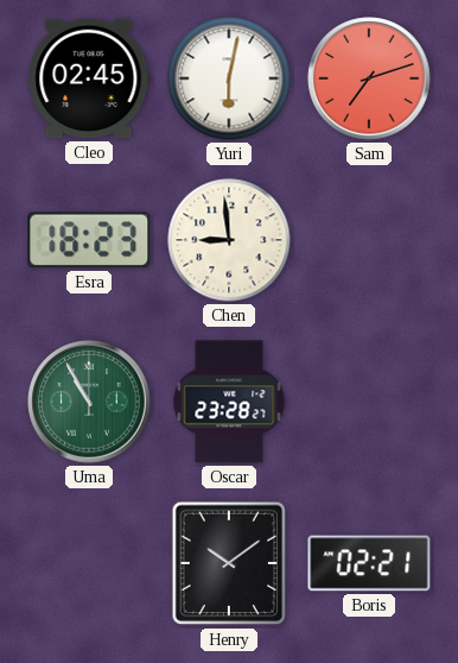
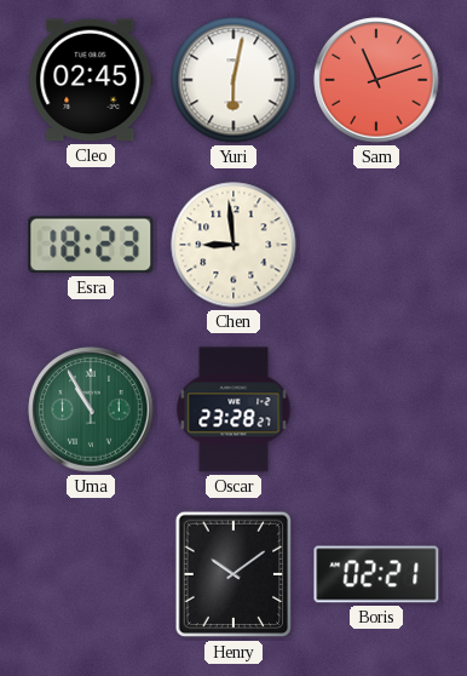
Sam: 7:12 -> 11:12
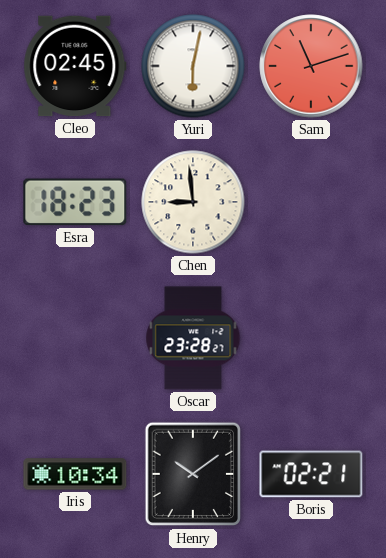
Uma: 10:55 -> none
Iris: none -> 10:34
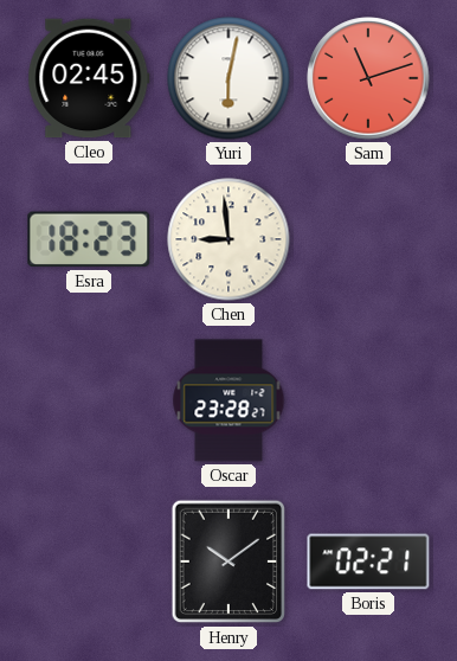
Iris: 10:34 -> none
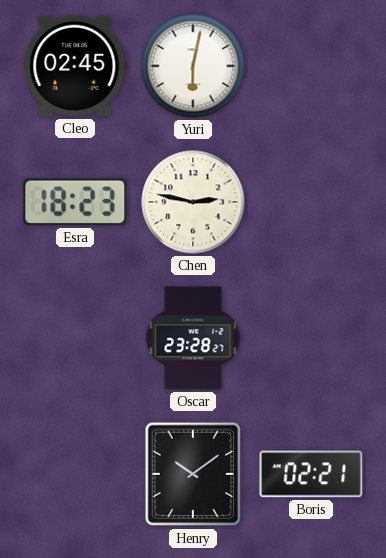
Sam: 11:12 -> none
Chen: 8:59 -> 2:47
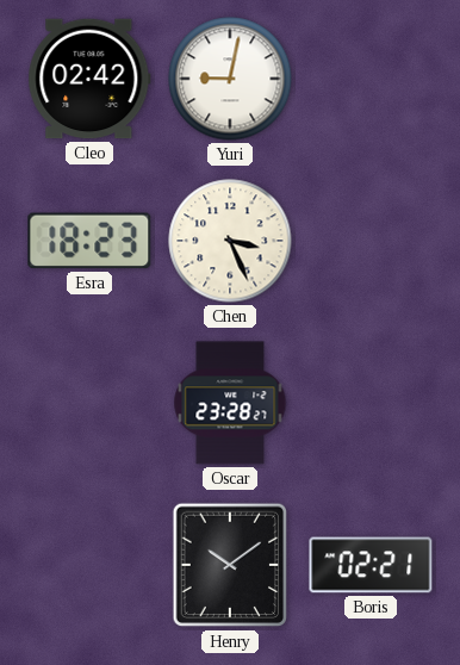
Cleo: 02:45 -> 02:42
Yuri: 6:02 -> 9:02
Chen: 2:47 -> 3:26
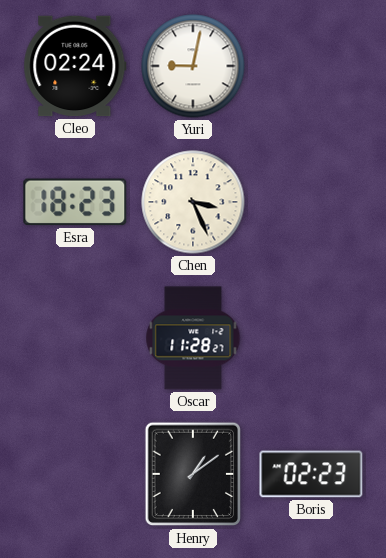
Cleo: 02:42 -> 02:24
Oscar: 23:28 -> 11:28
Henry: 10:09 -> 1:09
Boris: 02:21 -> 02:23
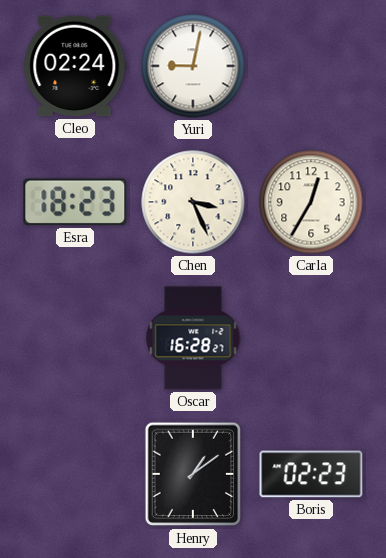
Carla: none -> 12:35
Oscar: 11:28 -> 16:28
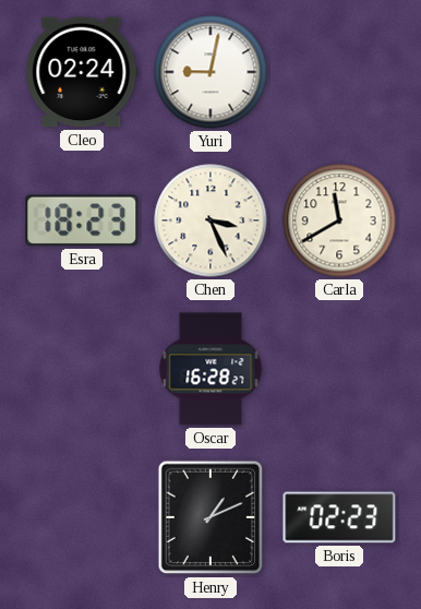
Carla: 12:35 -> 11:40
Henry: 1:09 -> 1:11
